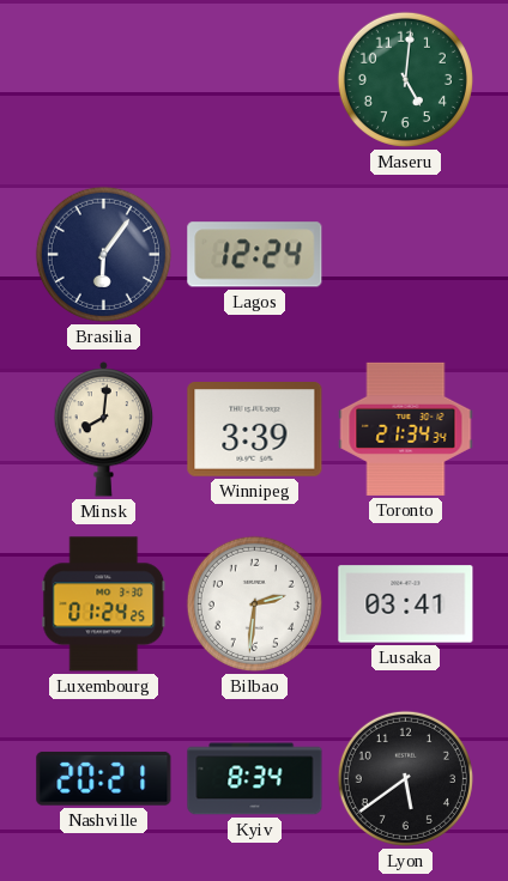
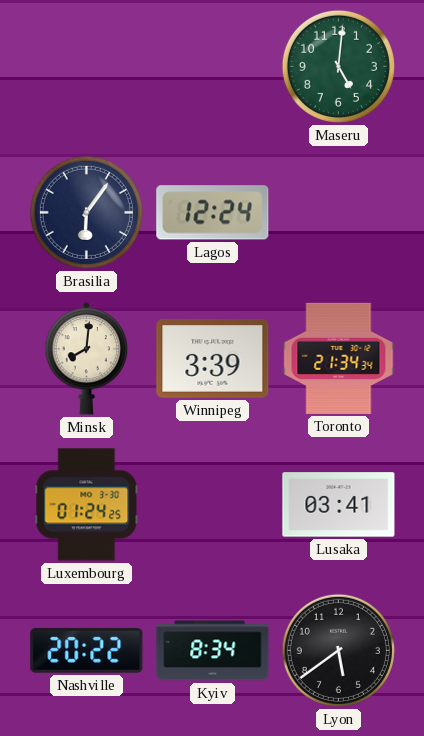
Bilbao: 2:31 -> none
Nashville: 20:21 -> 20:22
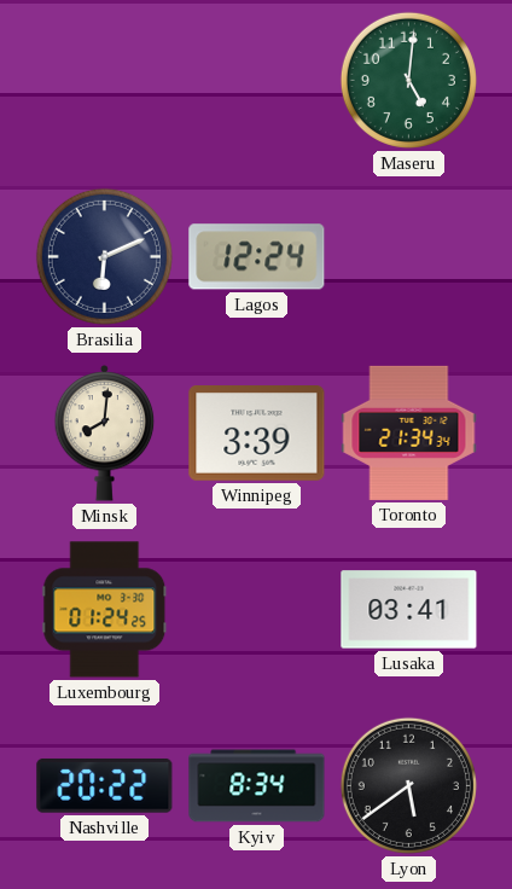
Brasilia: 6:06 -> 6:11
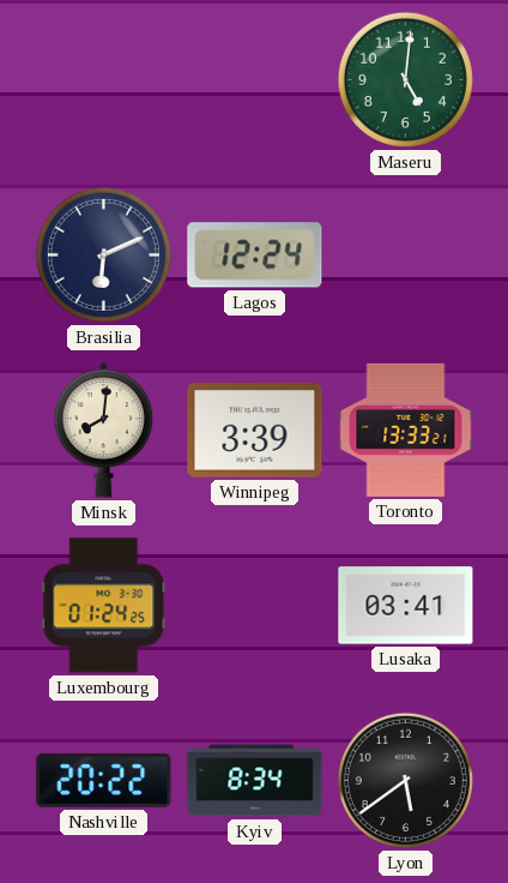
Toronto: 21:34 -> 13:33
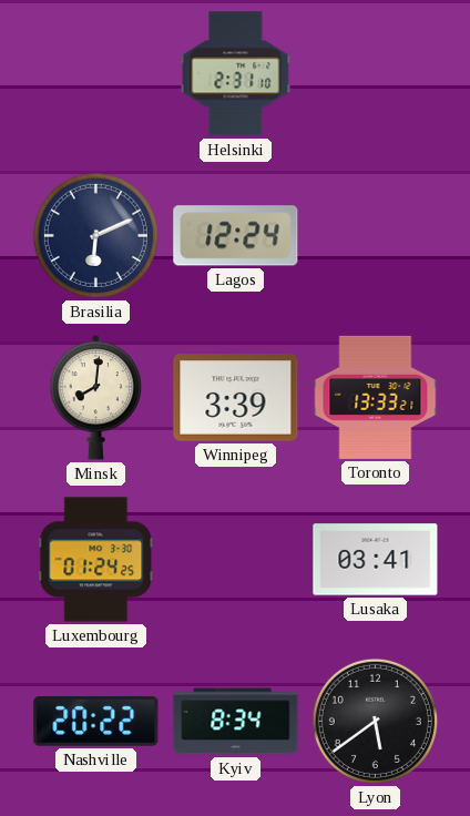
Helsinki: none -> 2:31
Maseru: 5:01 -> none
